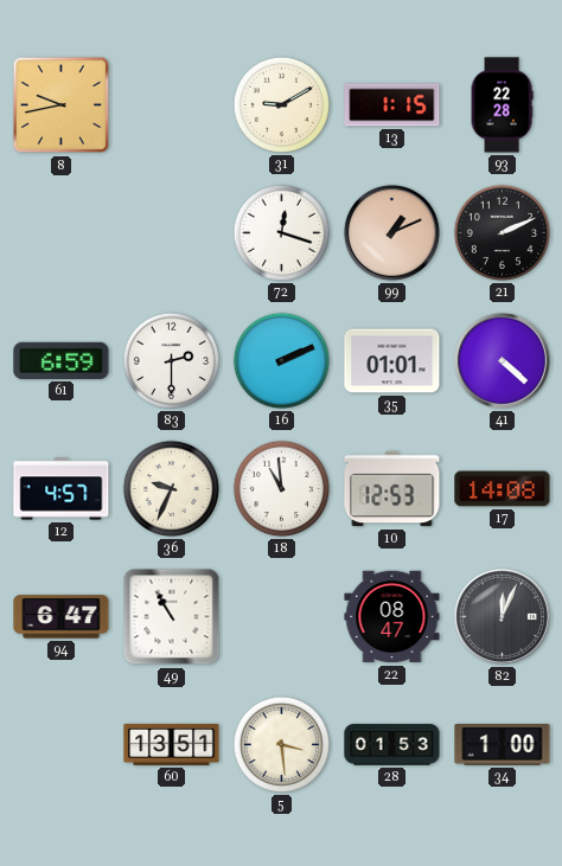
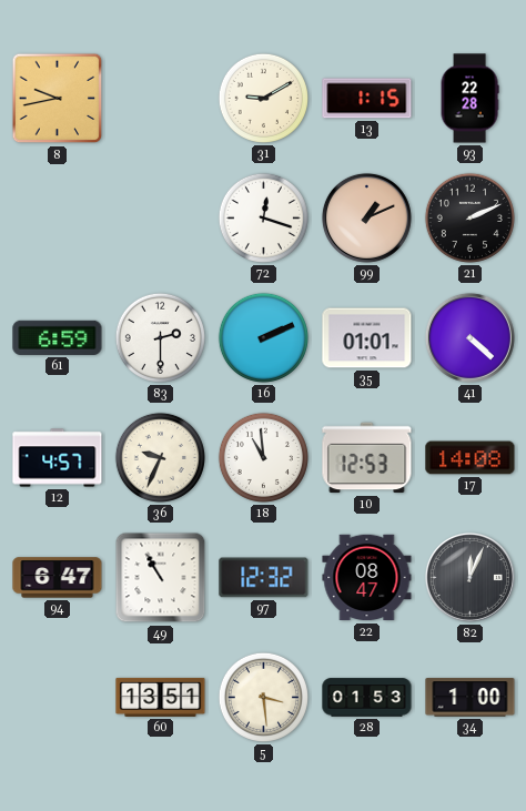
97: none -> 12:32
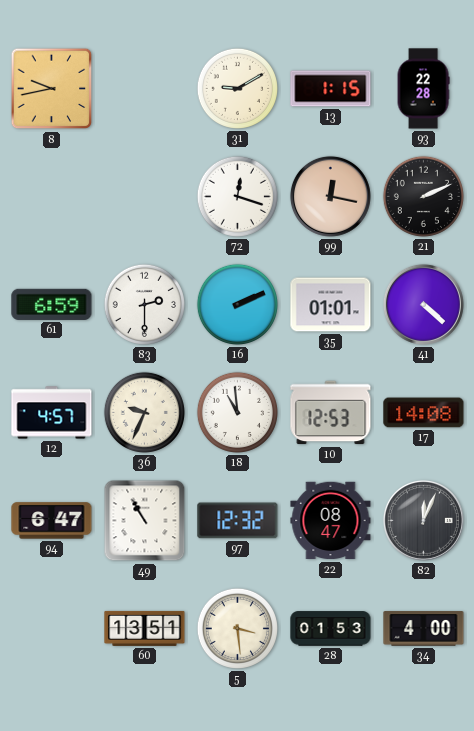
99: 1:11 -> 12:17
34: 1:00 -> 4:00
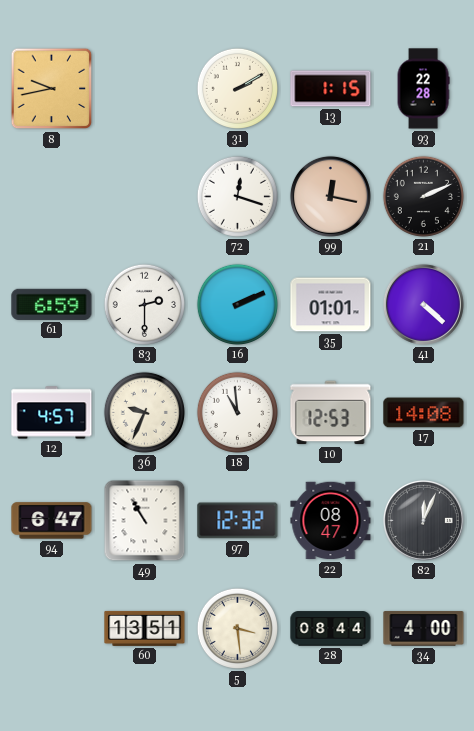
31: 9:10 -> 2:10
28: 01:53 -> 08:44
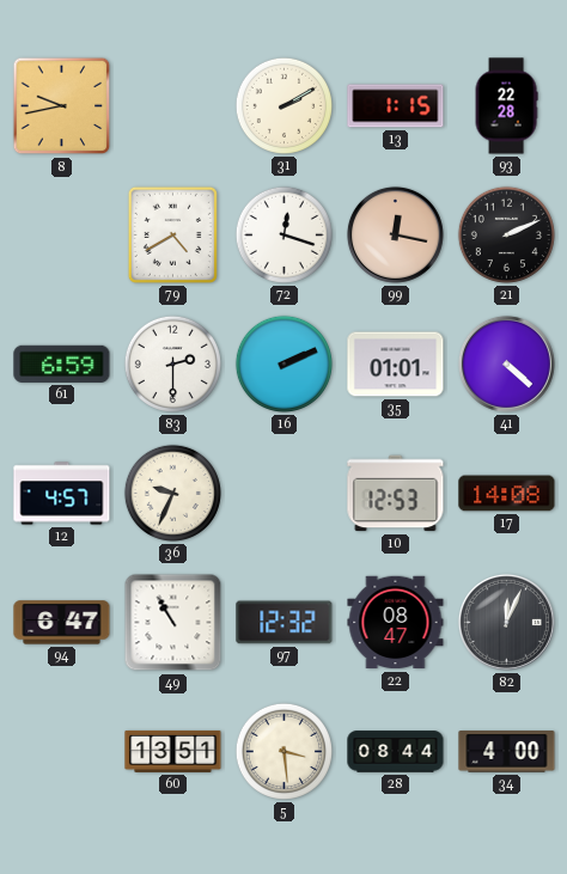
79: none -> 4:40
18: 10:59 -> none
